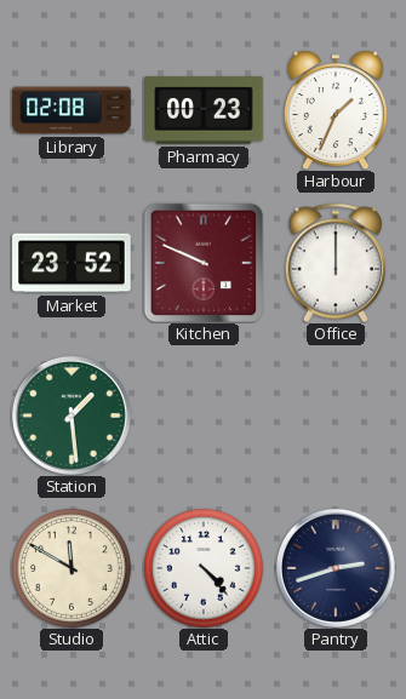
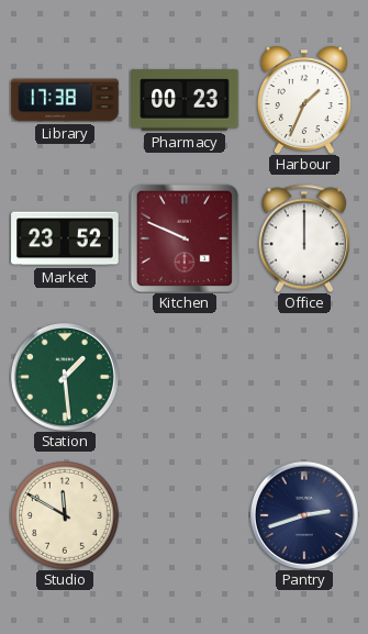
Library: 02:08 -> 17:38
Attic: 4:23 -> none
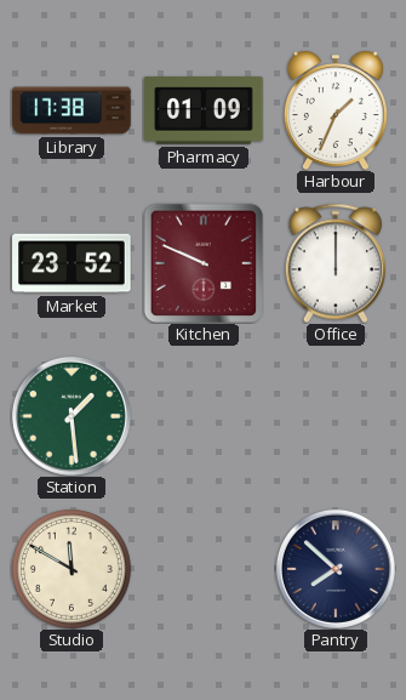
Pharmacy: 00:23 -> 01:09
Pantry: 2:42 -> 7:52
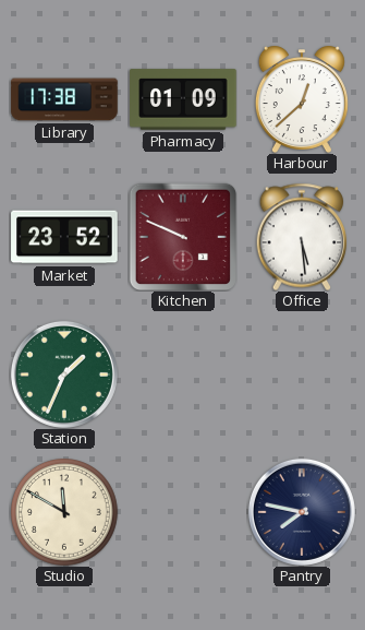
Harbour: 1:34 -> 12:38
Office: 12:00 -> 5:29
Station: 1:29 -> 1:34
Pantry: 7:52 -> 7:47
